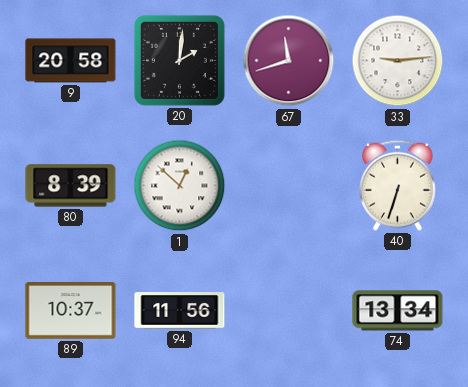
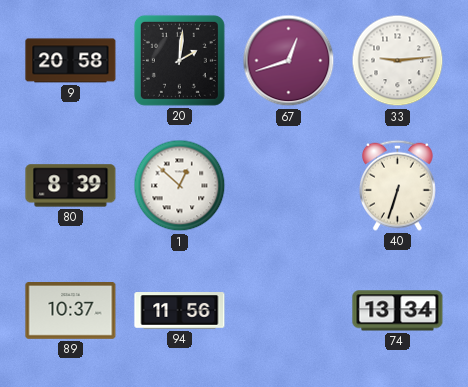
67: 11:42 -> 12:42
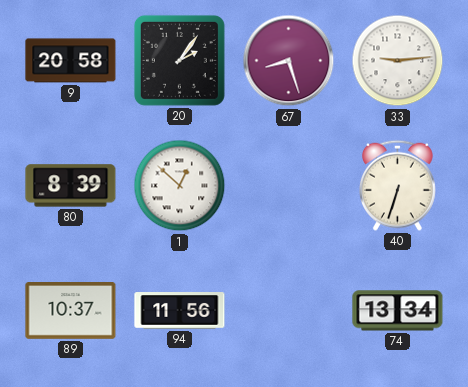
20: 2:01 -> 2:06
67: 12:42 -> 8:27
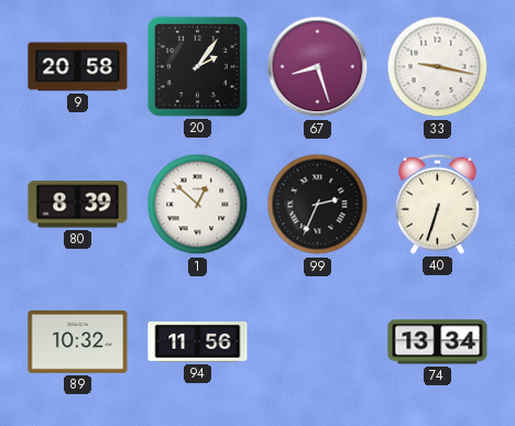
33: 9:14 -> 9:17
99: none -> 2:34
89: 10:37 -> 10:32
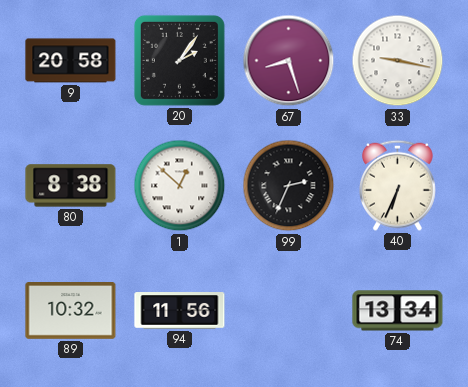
80: 8:39 -> 8:38
40: 6:33 -> 6:34
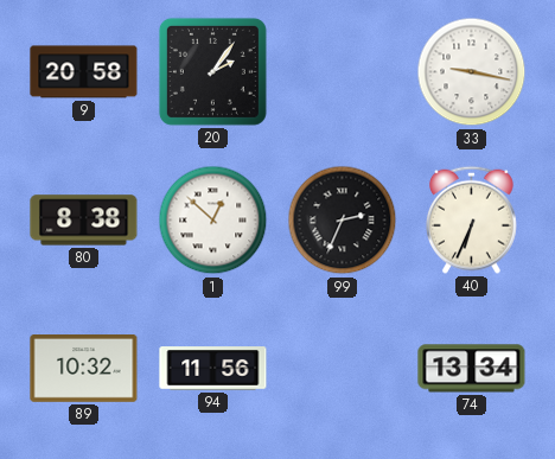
67: 8:27 -> none
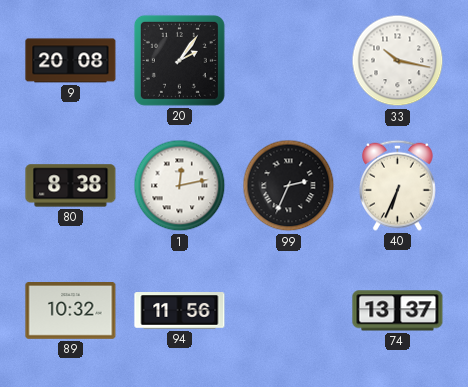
9: 20:58 -> 20:08
33: 9:17 -> 10:17
1: 12:52 -> 12:13
74: 13:34 -> 13:37
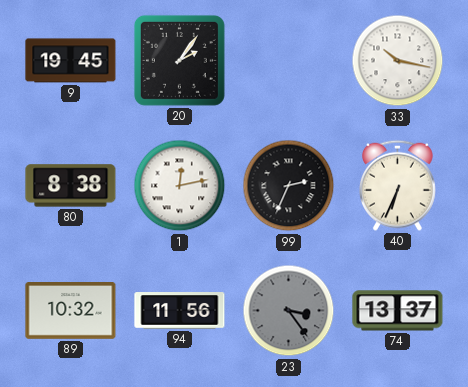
9: 20:08 -> 19:45
23: none -> 3:24
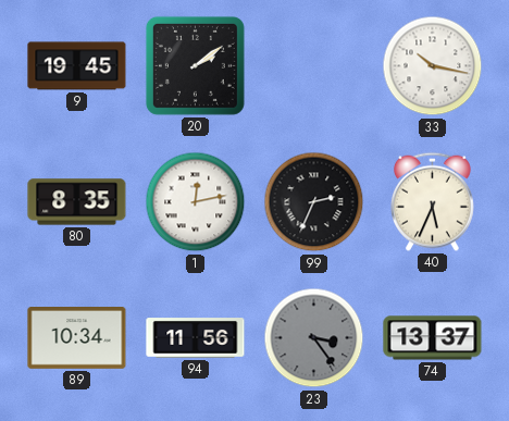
20: 2:06 -> 2:09
80: 8:38 -> 8:35
40: 6:34 -> 5:34
89: 10:32 -> 10:34
